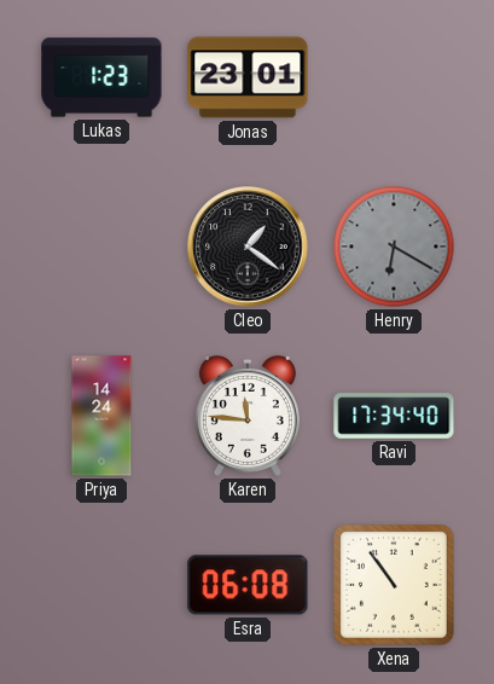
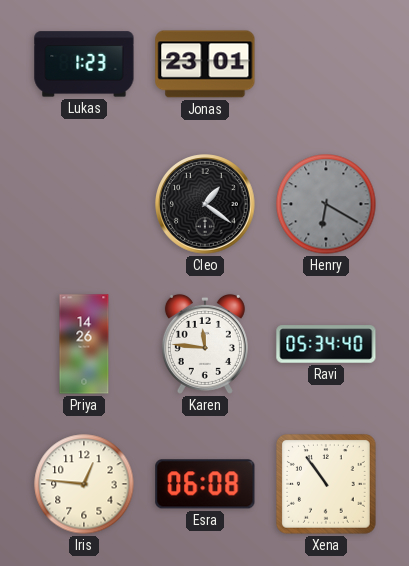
Priya: 14:24 -> 14:26
Ravi: 17:34 -> 05:34
Iris: none -> 12:46
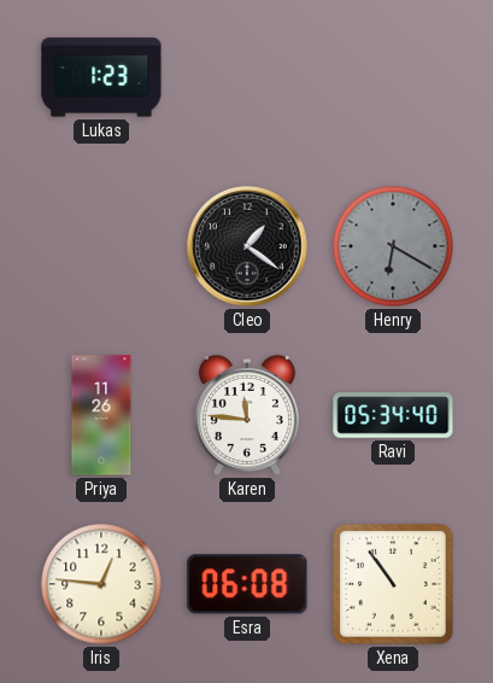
Jonas: 23:01 -> none
Priya: 14:26 -> 11:26
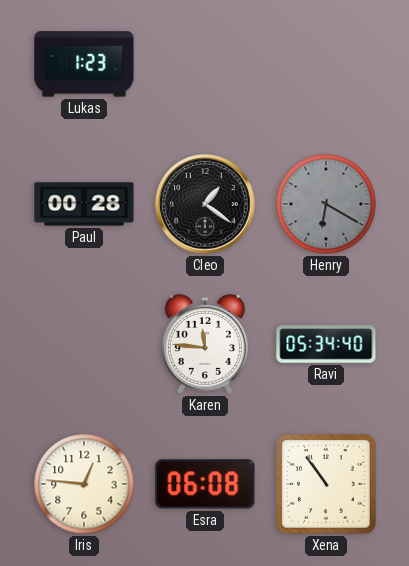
Paul: none -> 00:28
Priya: 11:26 -> none
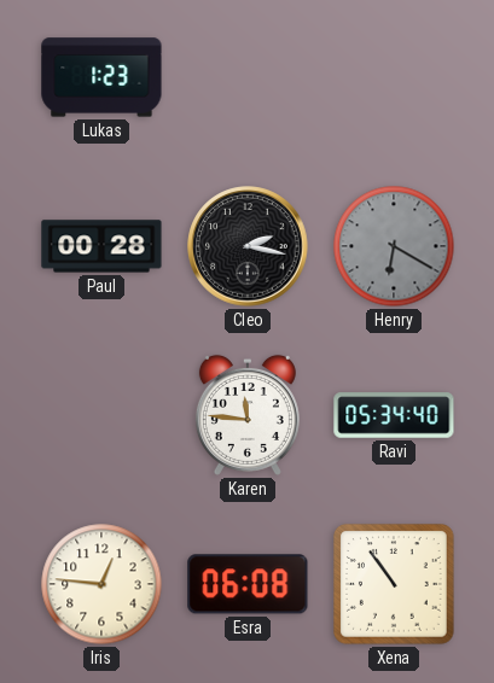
Cleo: 1:21 -> 2:17
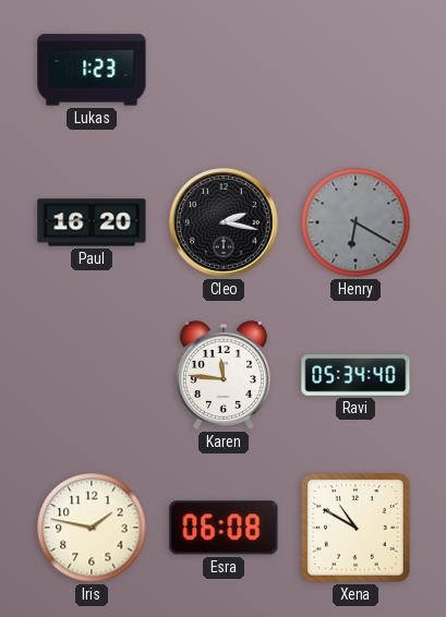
Paul: 00:28 -> 16:20
Iris: 12:46 -> 1:47
Xena: 10:54 -> 10:50
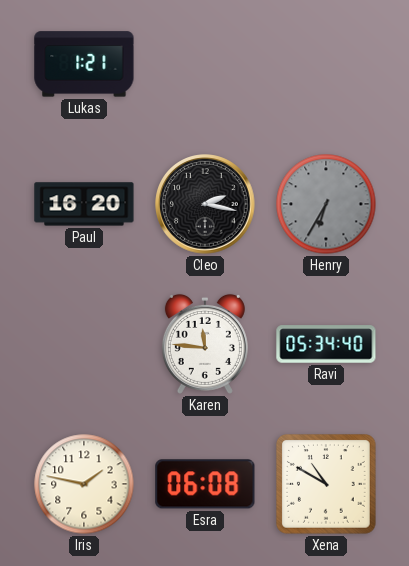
Lukas: 1:23 -> 1:21
Henry: 6:20 -> 6:35
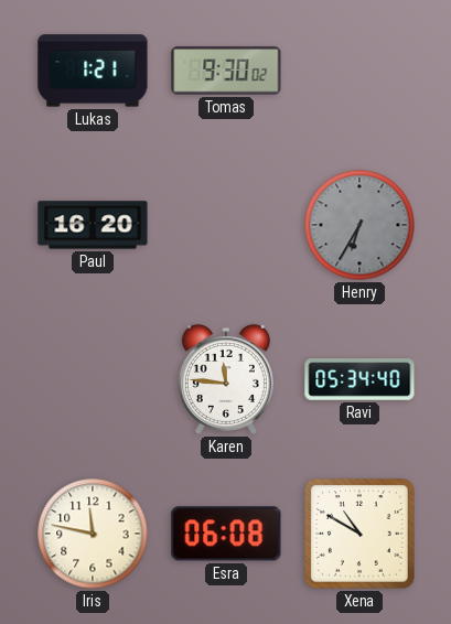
Tomas: none -> 9:30
Cleo: 2:17 -> none
Iris: 1:47 -> 11:47
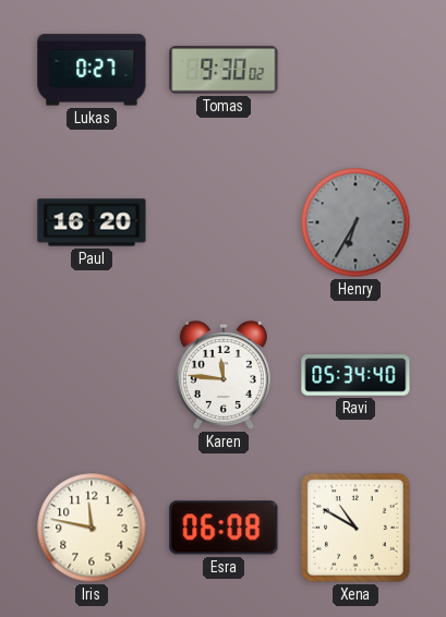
Lukas: 1:21 -> 0:27
